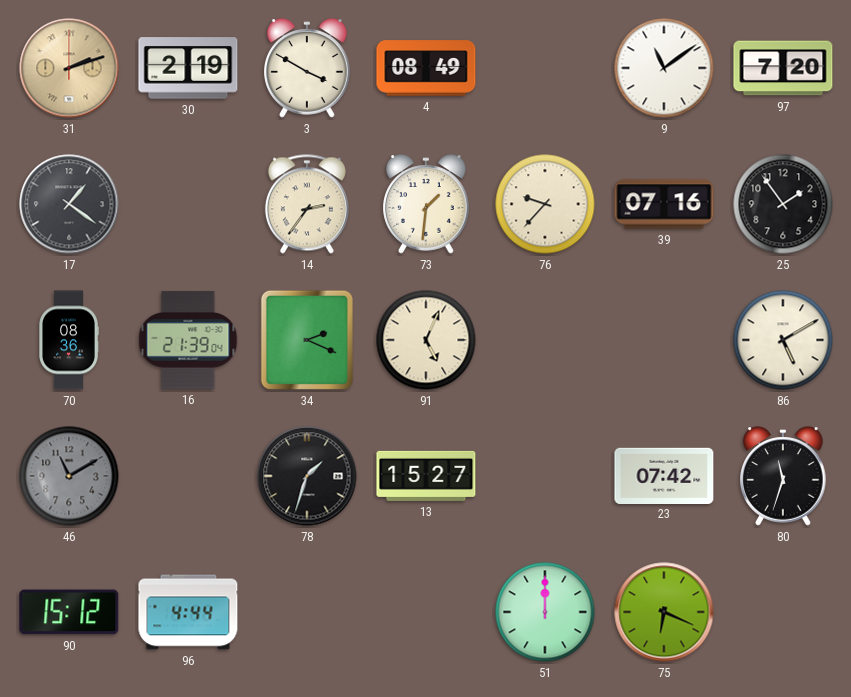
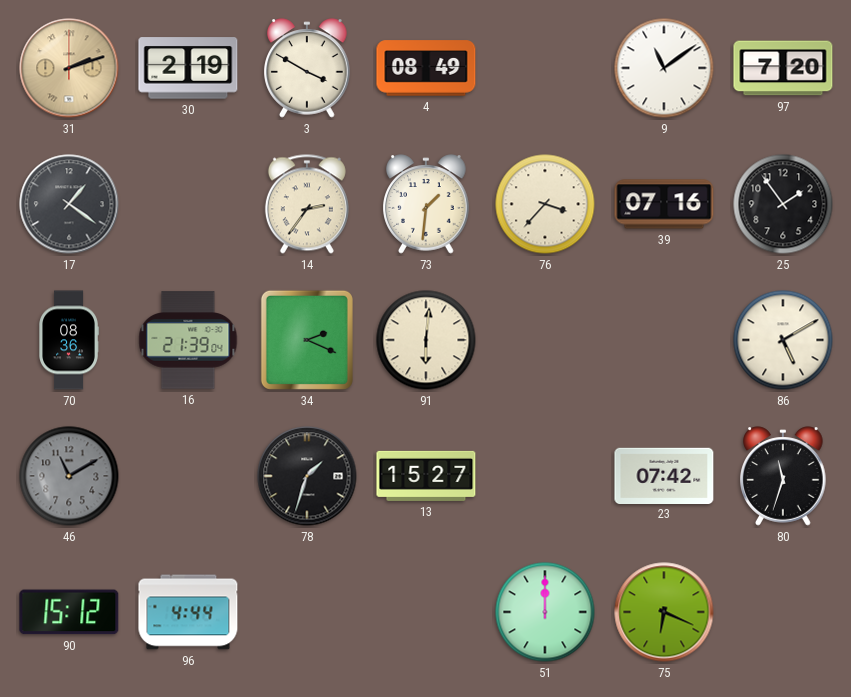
76: 9:37 -> 3:37
91: 5:04 -> 6:01
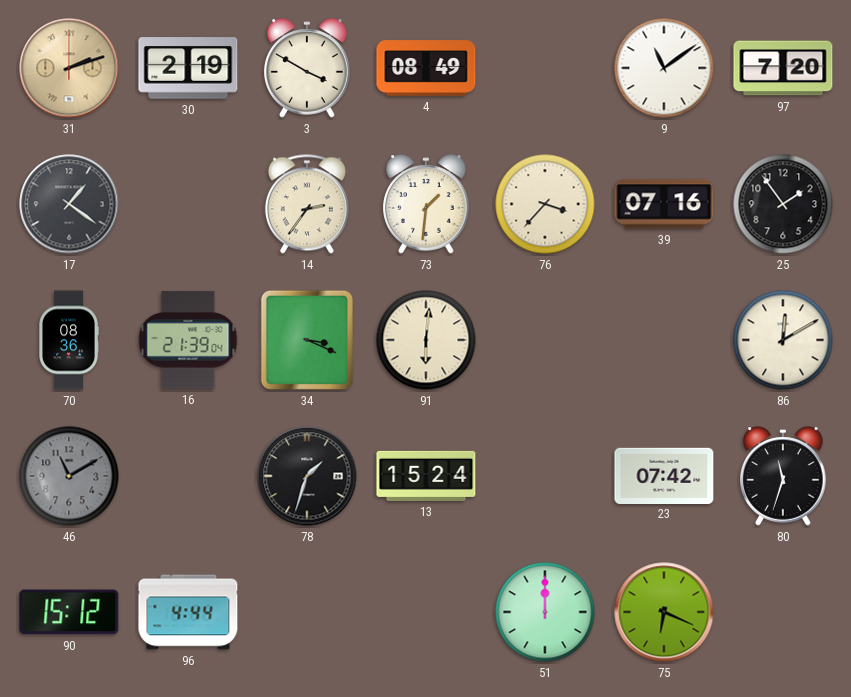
34: 2:19 -> 3:19
86: 5:10 -> 12:10
13: 15:27 -> 15:24
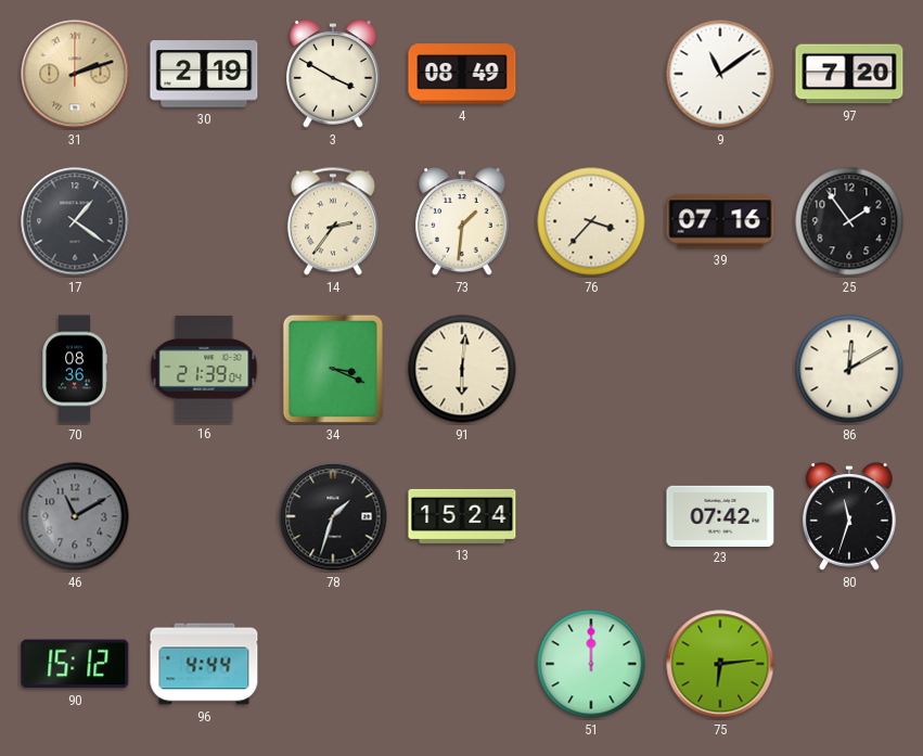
75: 6:19 -> 6:14
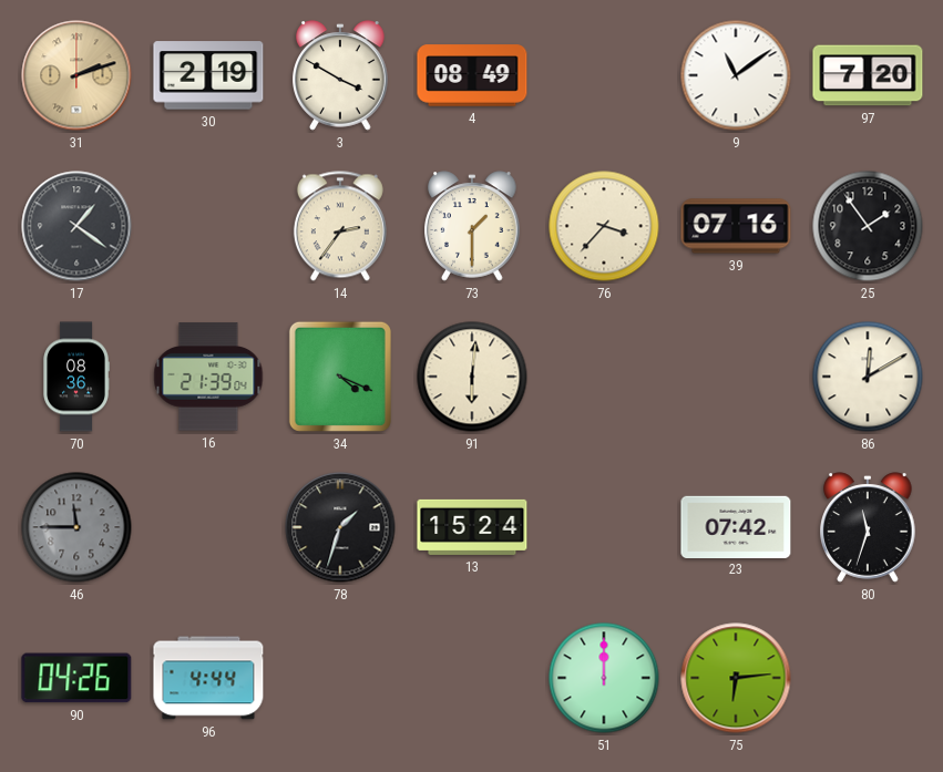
73: 1:31 -> 1:30
34: 3:19 -> 4:19
46: 11:10 -> 11:45
90: 15:12 -> 04:26
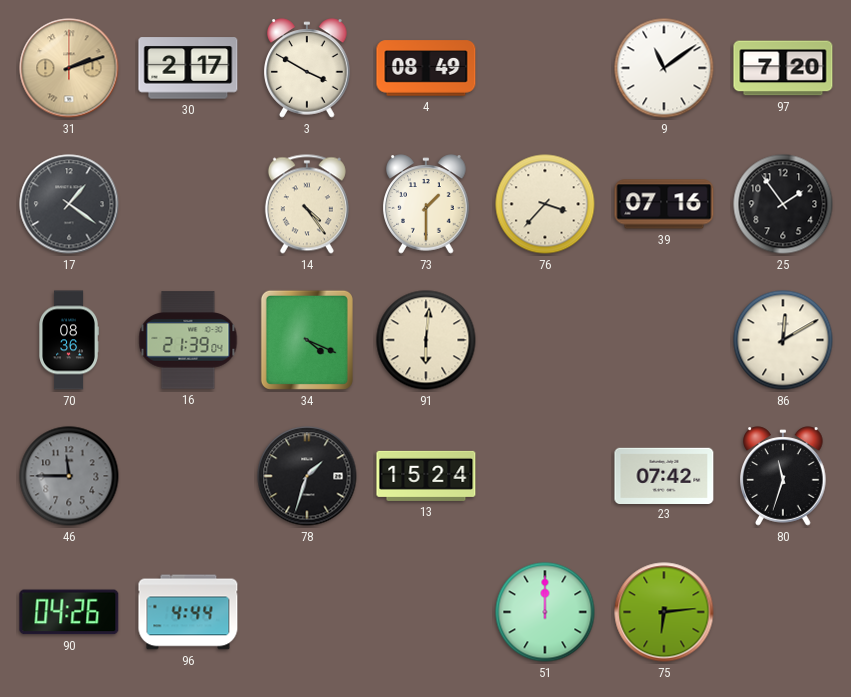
30: 2:19 -> 2:17
14: 2:36 -> 4:24
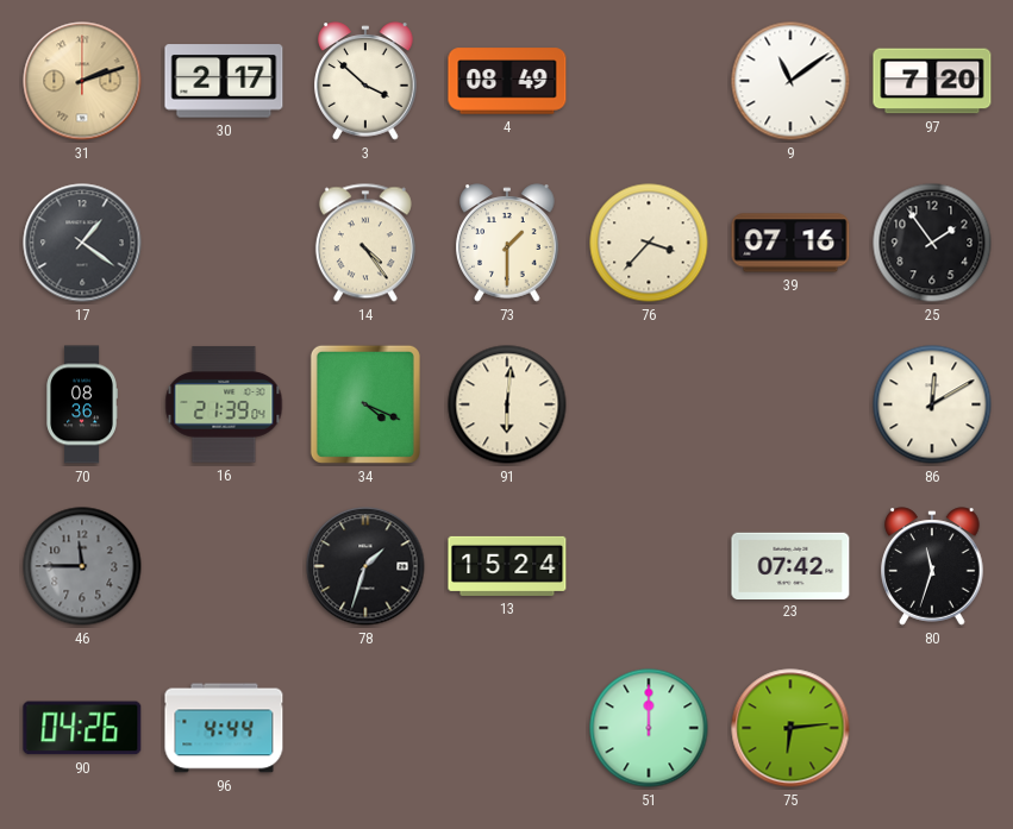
3: 3:50 -> 3:52
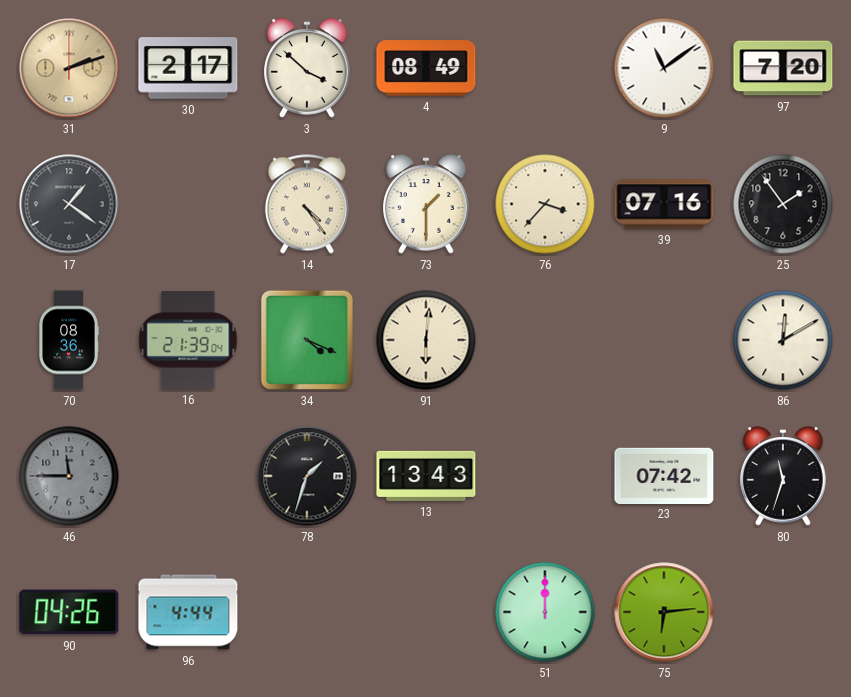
13: 15:24 -> 13:43
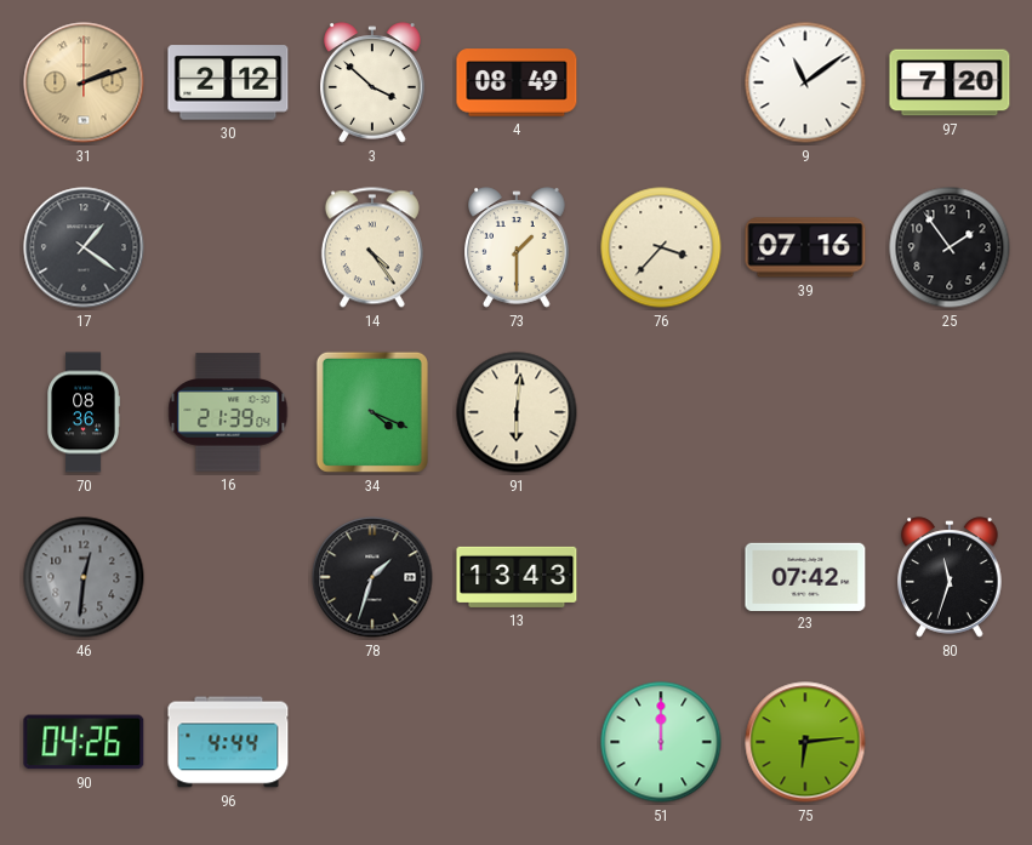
30: 2:17 -> 2:12
86: 12:10 -> none
46: 11:45 -> 12:31
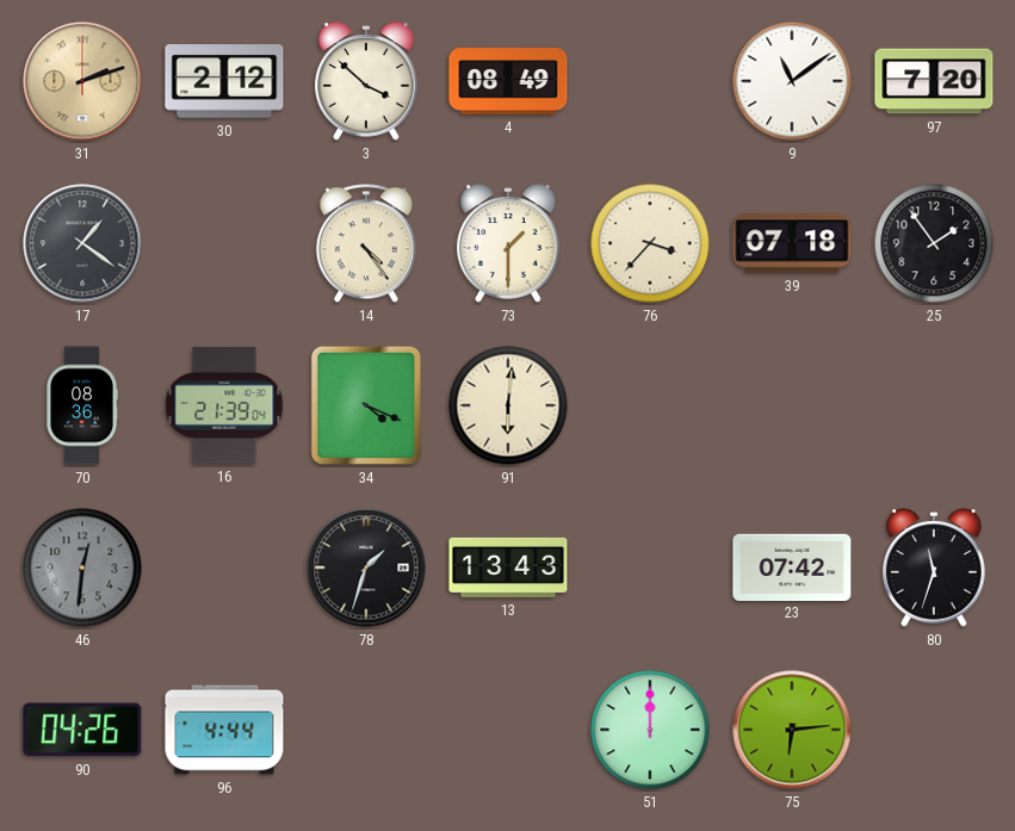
39: 07:16 -> 07:18
